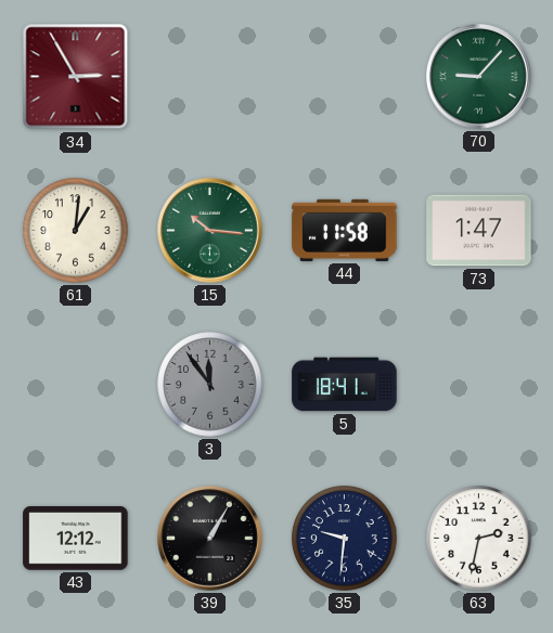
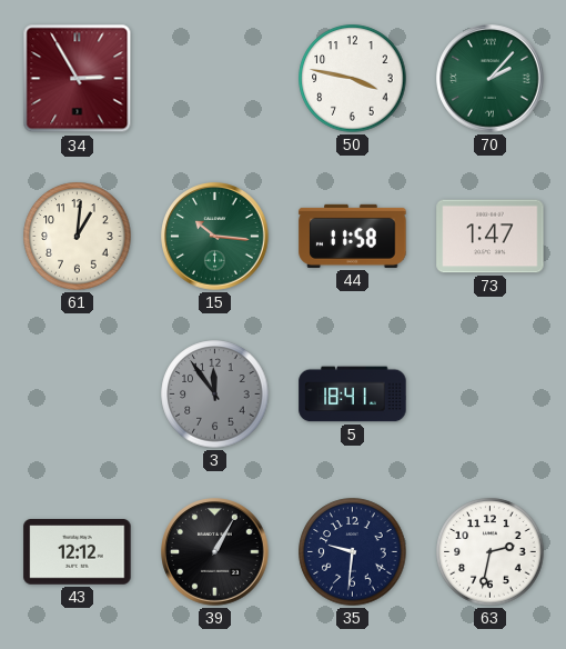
50: none -> 3:47
70: 9:07 -> 2:07
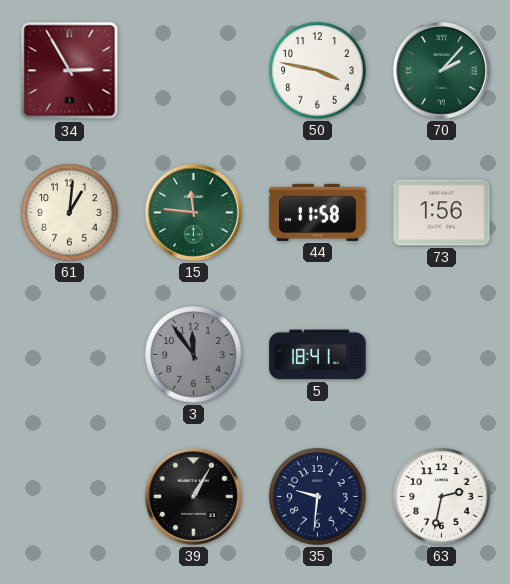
15: 10:16 -> 11:46
73: 1:47 -> 1:56
43: 12:12 -> none
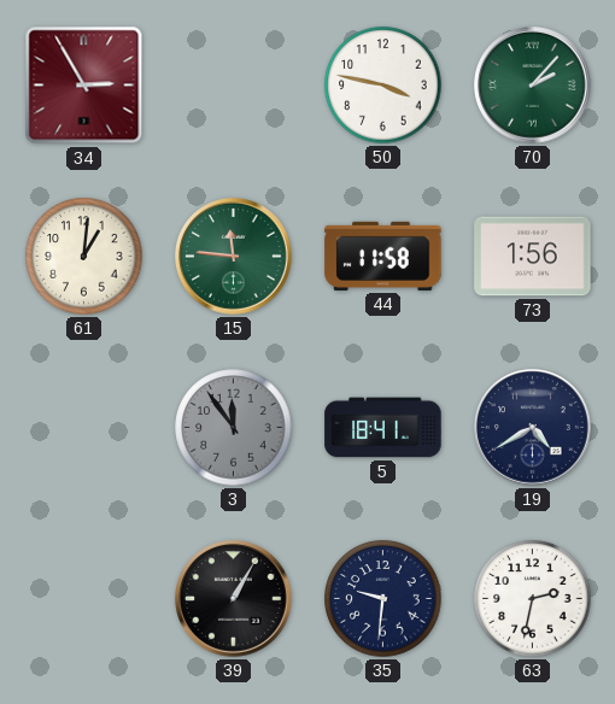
19: none -> 4:40
